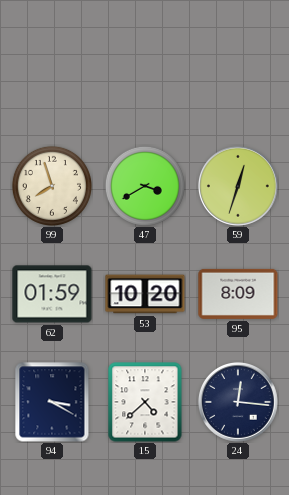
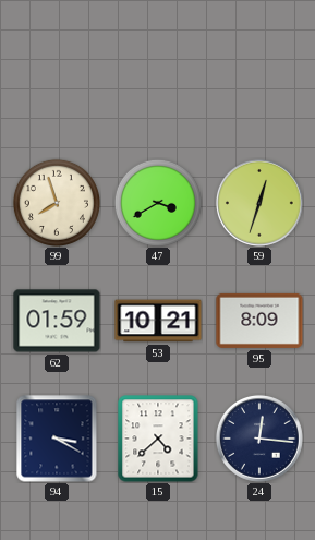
53: 10:20 -> 10:21
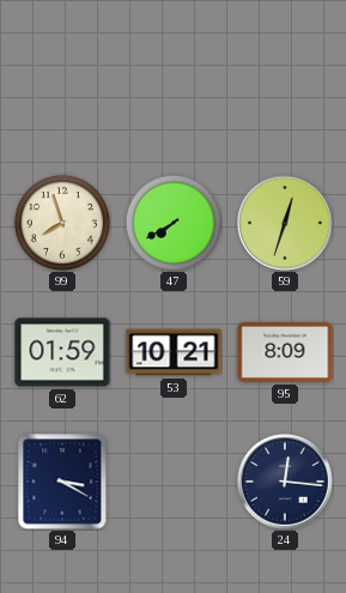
47: 3:40 -> 7:40
15: 4:38 -> none
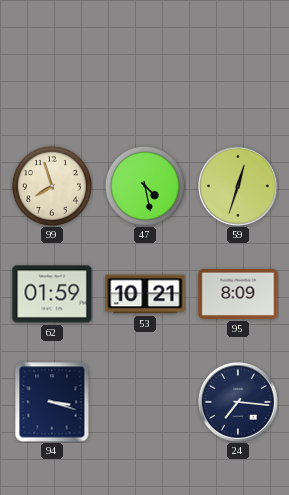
47: 7:40 -> 4:28
94: 3:20 -> 3:18
24: 12:16 -> 7:16
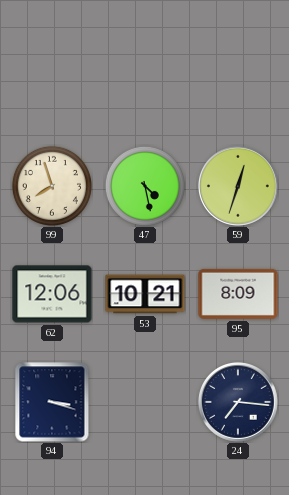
62: 01:59 -> 12:06
